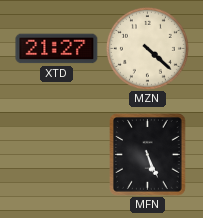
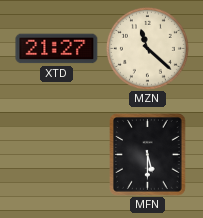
MZN: 4:22 -> 11:22
MFN: 5:26 -> 5:30
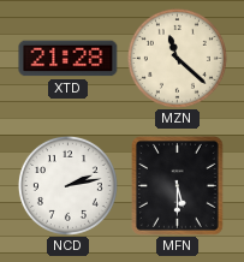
XTD: 21:27 -> 21:28
NCD: none -> 2:13
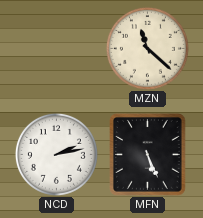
XTD: 21:28 -> none
MFN: 5:30 -> 5:26
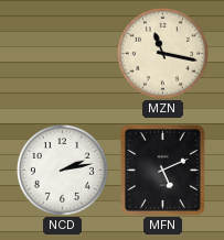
MZN: 11:22 -> 11:17
MFN: 5:26 -> 5:11
